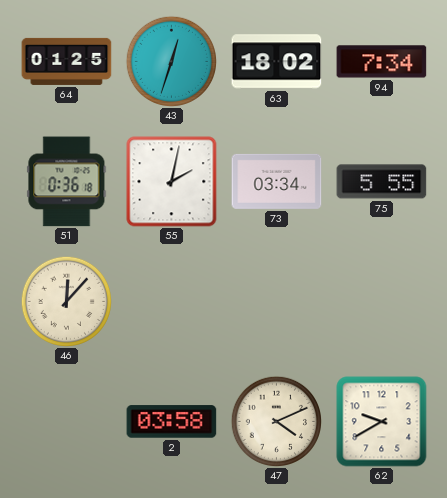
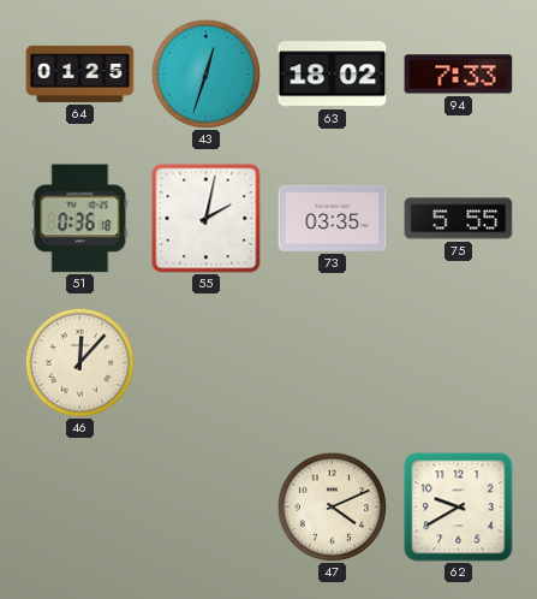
94: 7:34 -> 7:33
73: 03:34 -> 03:35
2: 03:58 -> none
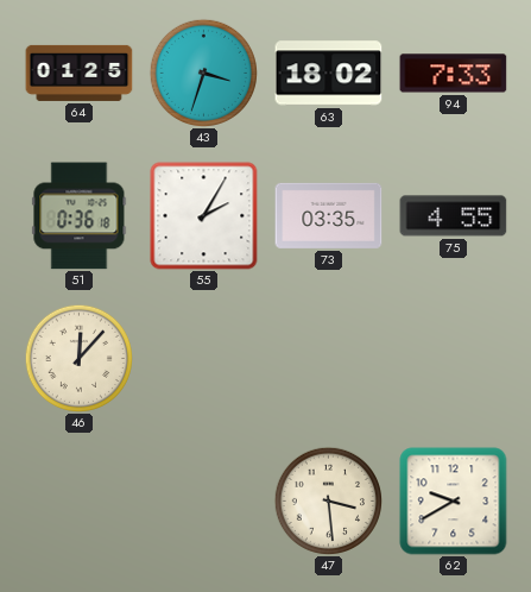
43: 12:33 -> 3:33
55: 2:02 -> 2:05
75: 5:55 -> 4:55
47: 4:11 -> 3:29
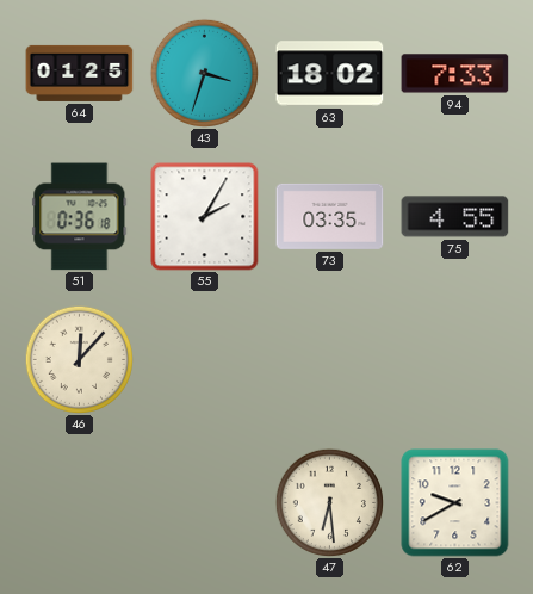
47: 3:29 -> 6:29
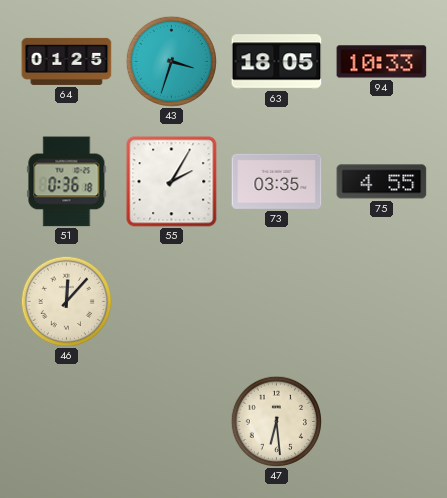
63: 18:02 -> 18:05
94: 7:33 -> 10:33
62: 9:40 -> none
